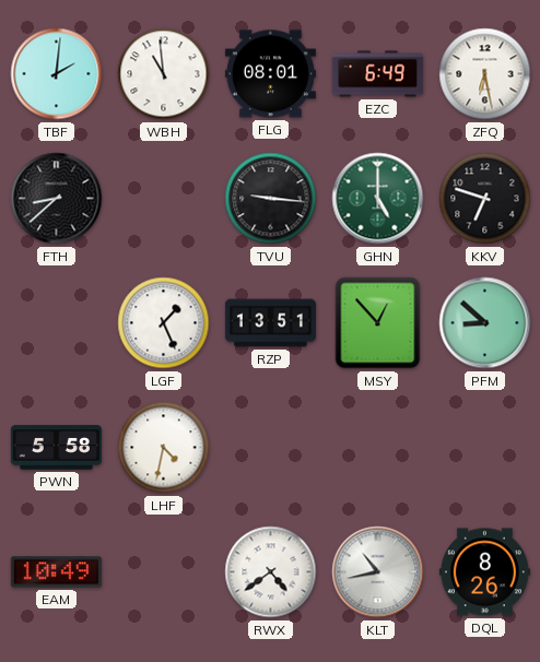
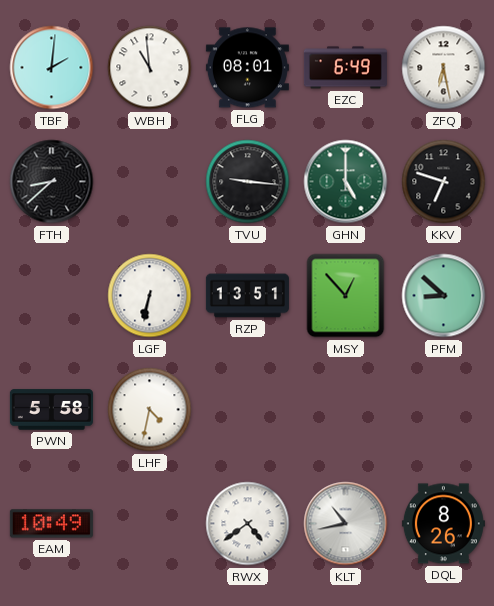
LGF: 1:26 -> 6:32
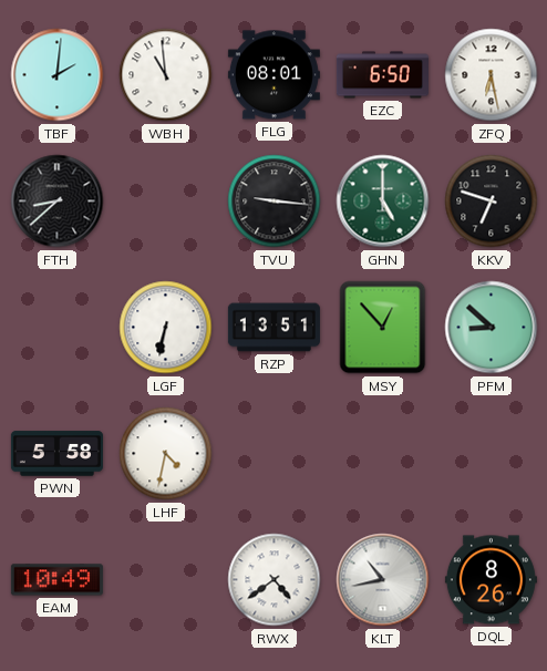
EZC: 6:49 -> 6:50
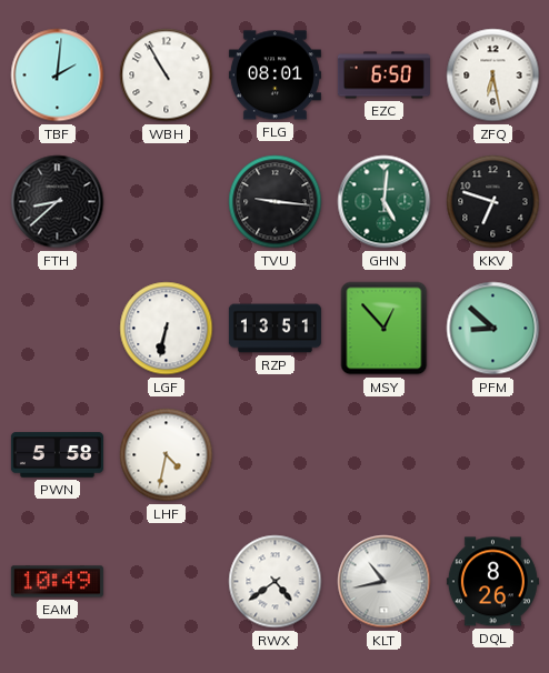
WBH: 10:59 -> 10:55
GHN: 5:00 -> 5:01
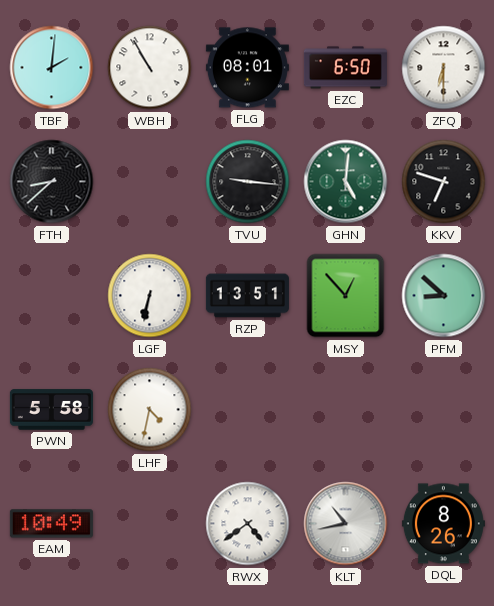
ZFQ: 6:28 -> 6:30
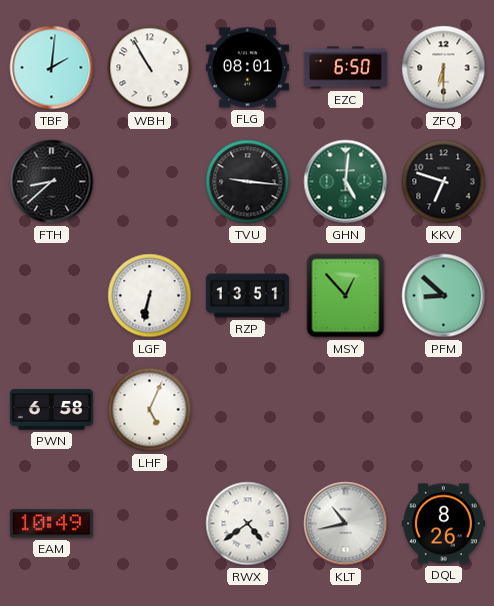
PWN: 5:58 -> 6:58
LHF: 4:32 -> 5:04
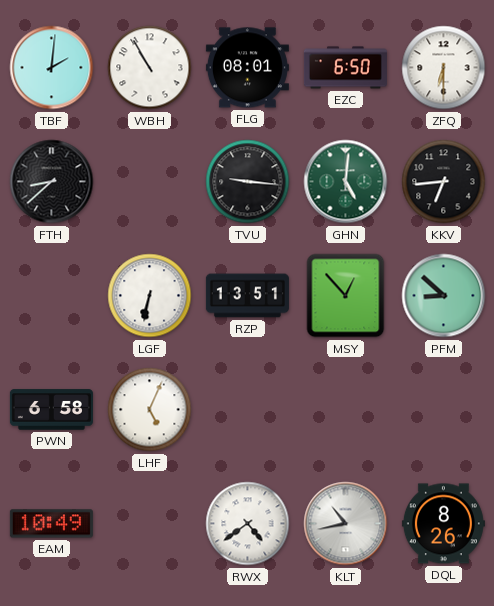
KKV: 6:48 -> 6:44
